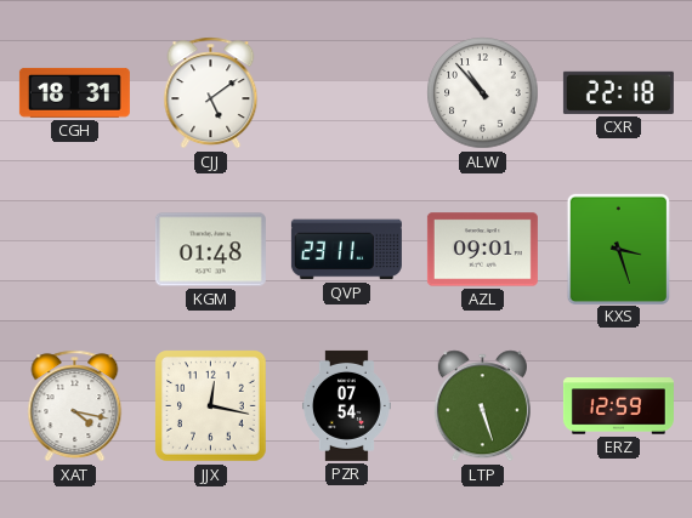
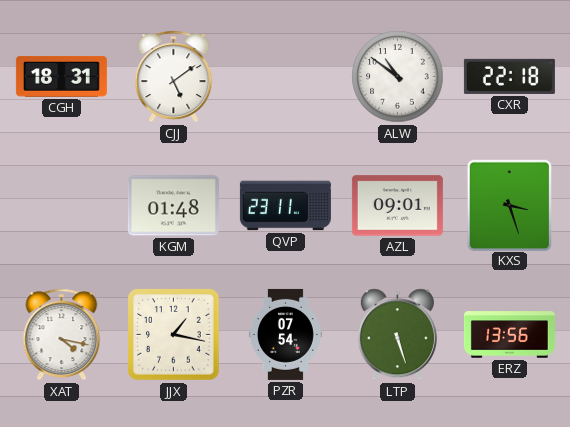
ALW: 10:53 -> 10:51
JJX: 12:17 -> 1:17
ERZ: 12:59 -> 13:56
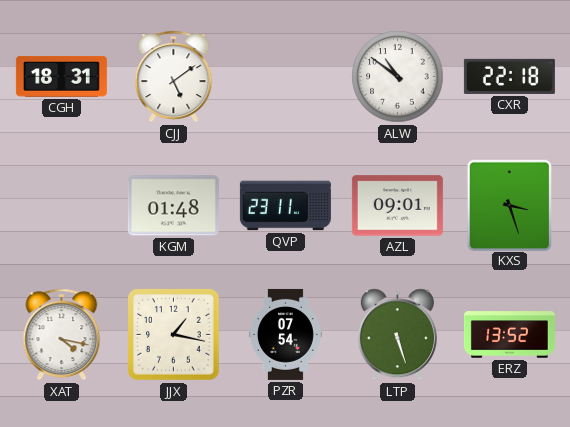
ERZ: 13:56 -> 13:52
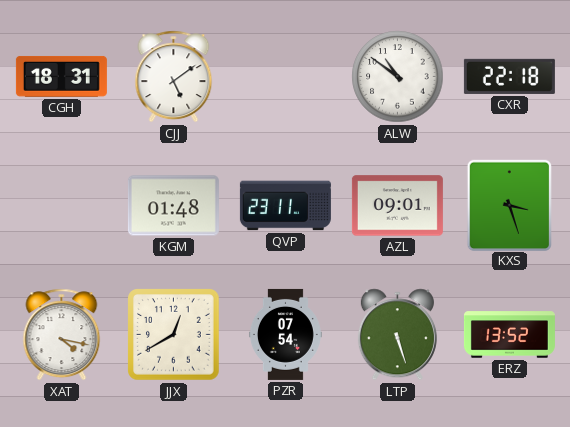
JJX: 1:17 -> 12:40
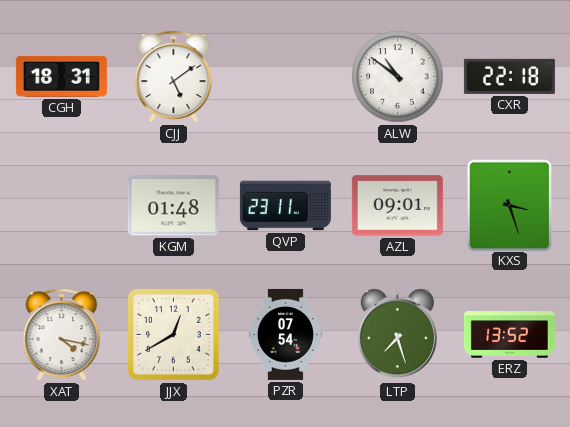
LTP: 5:27 -> 7:27
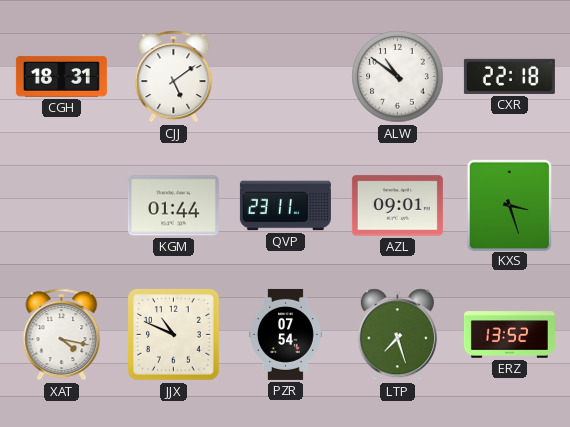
KGM: 01:48 -> 01:44
JJX: 12:40 -> 10:49
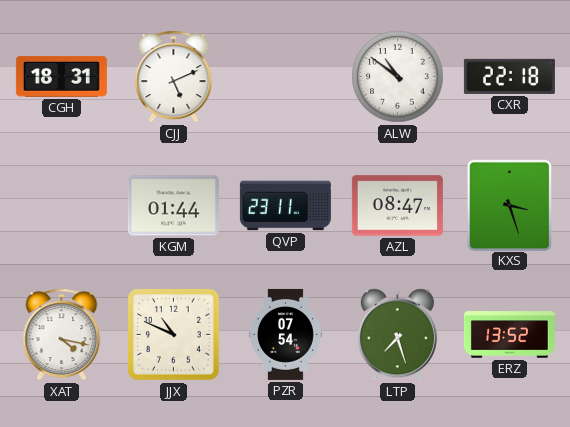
CJJ: 5:09 -> 5:11
AZL: 09:01 -> 08:47
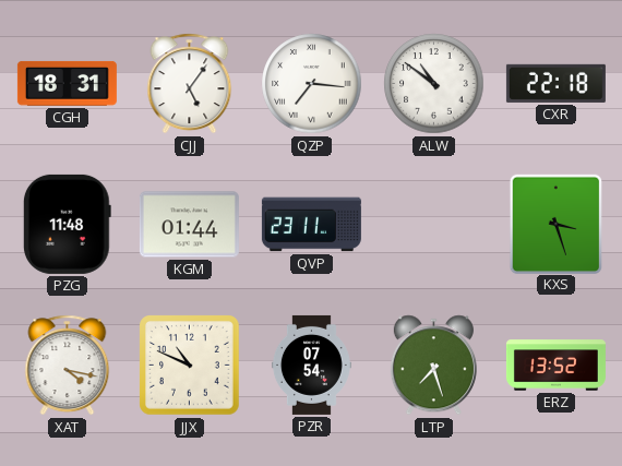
CJJ: 5:11 -> 5:06
QZP: none -> 7:16
PZG: none -> 11:48
AZL: 08:47 -> none
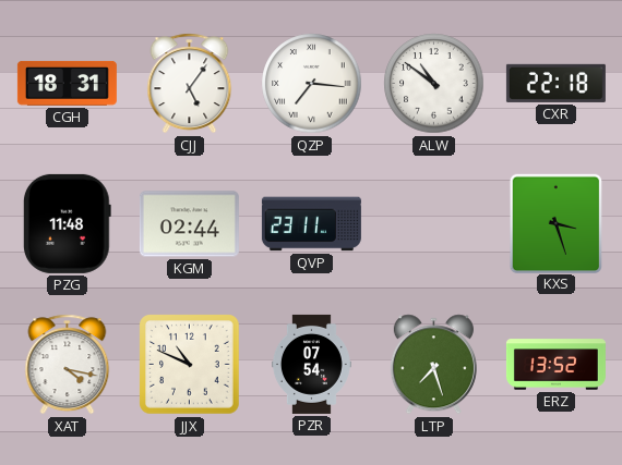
KGM: 01:44 -> 02:44
